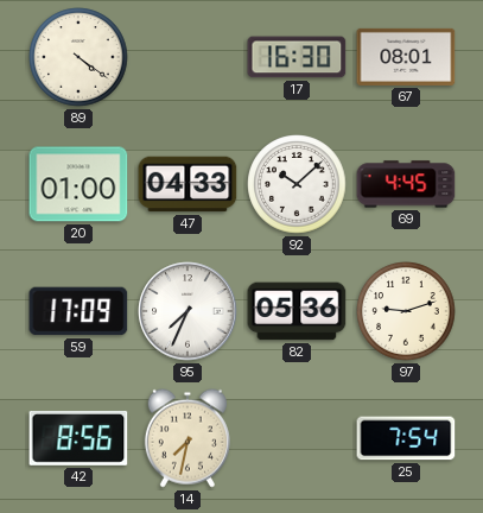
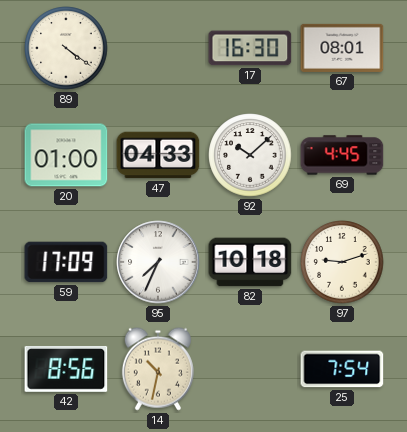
82: 05:36 -> 10:18
14: 7:32 -> 10:32
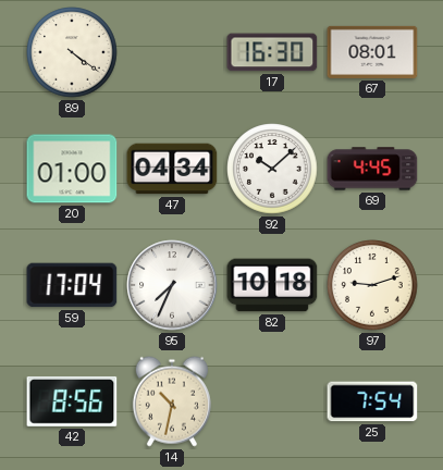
47: 04:33 -> 04:34
59: 17:09 -> 17:04
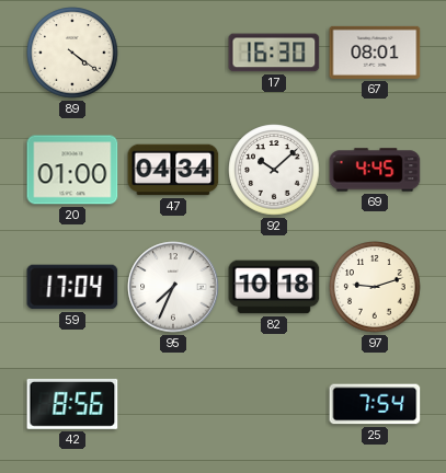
14: 10:32 -> none
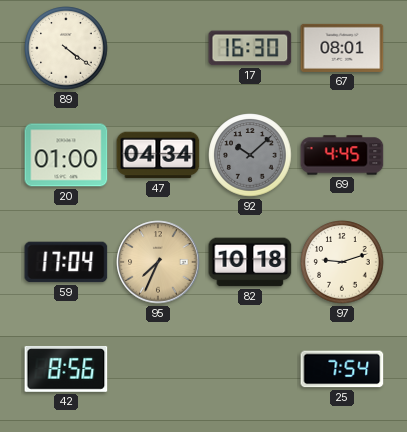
92 dial: white -> grey
95 dial: white -> champagne
